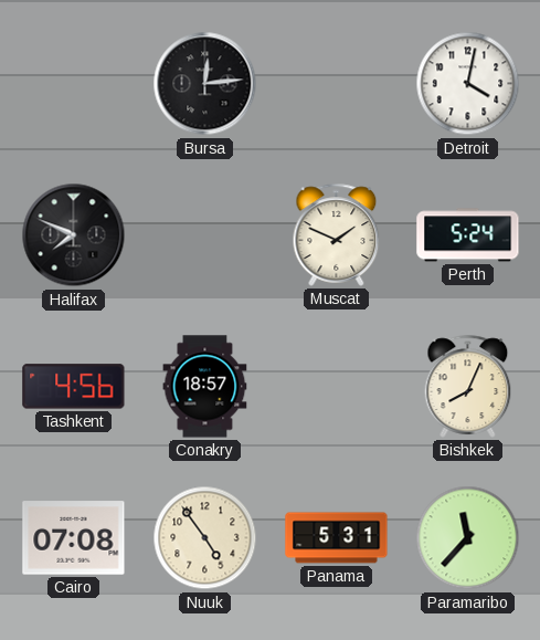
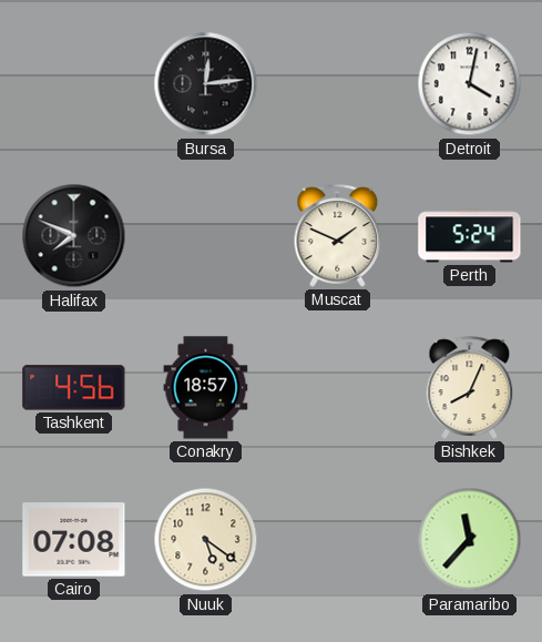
Nuuk: 4:54 -> 5:21
Panama: 5:31 -> none
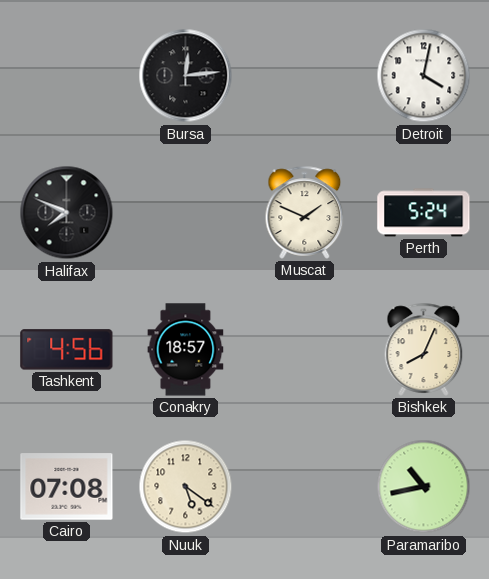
Paramaribo: 11:37 -> 10:43
